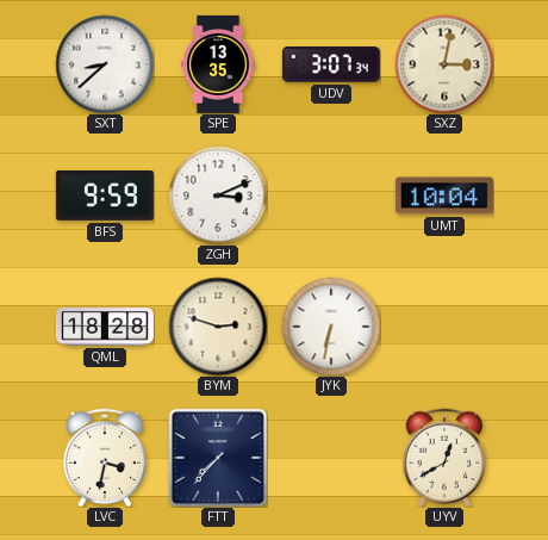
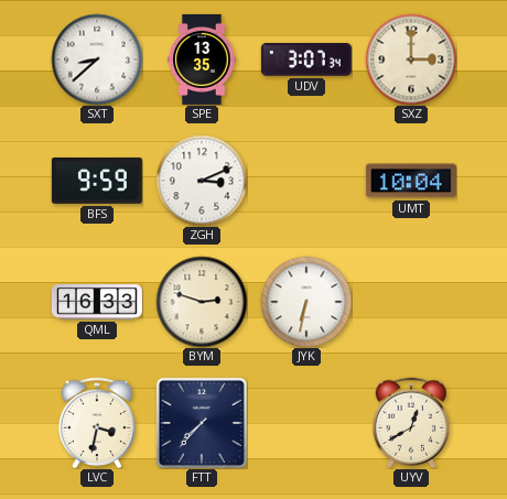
SXZ: 3:02 -> 3:00
QML: 18:28 -> 16:33
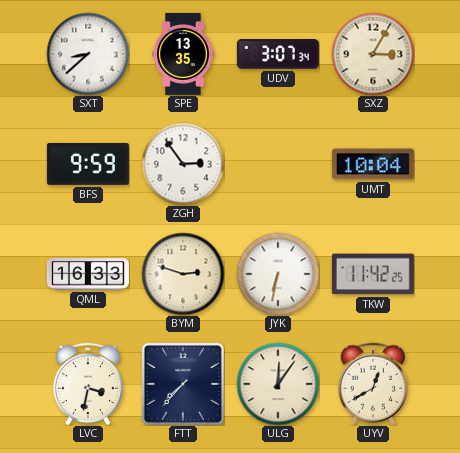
SXZ: 3:00 -> 3:05
ZGH: 3:11 -> 2:54
TKW: none -> 11:42
ULG: none -> 12:06
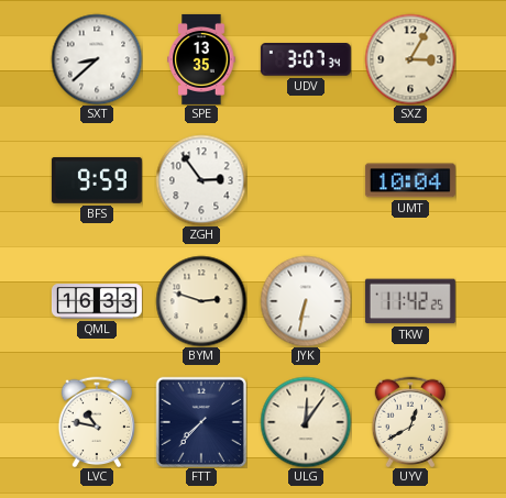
LVC: 3:32 -> 10:47
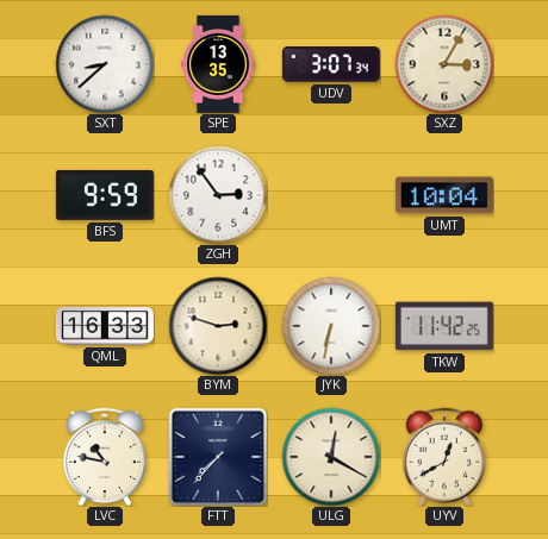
ULG: 12:06 -> 12:20
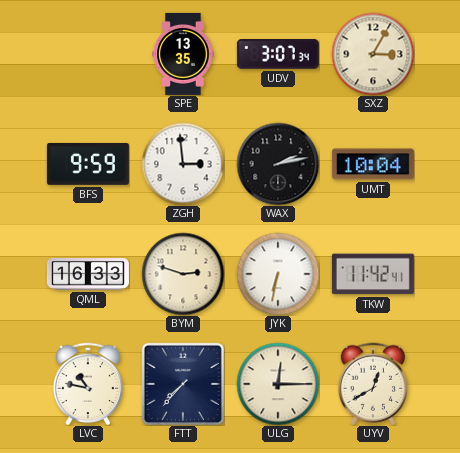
SXT: 8:38 -> none
ZGH: 2:54 -> 2:59
WAX: none -> 2:13
TKW: 11:42:25 -> 11:42:41
ULG: 12:20 -> 12:15
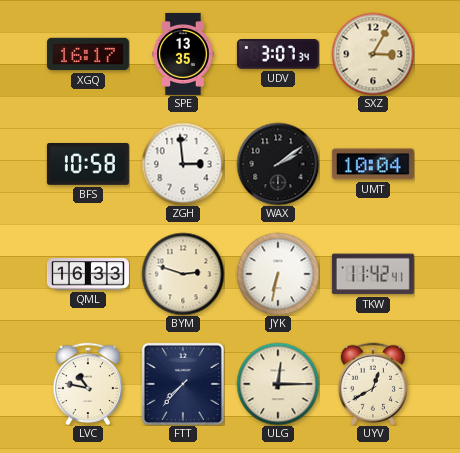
XGQ: none -> 16:17
BFS: 9:59 -> 10:58
WAX: 2:13 -> 2:09
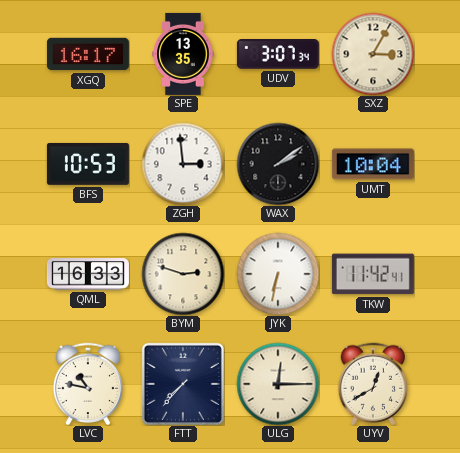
BFS: 10:58 -> 10:53
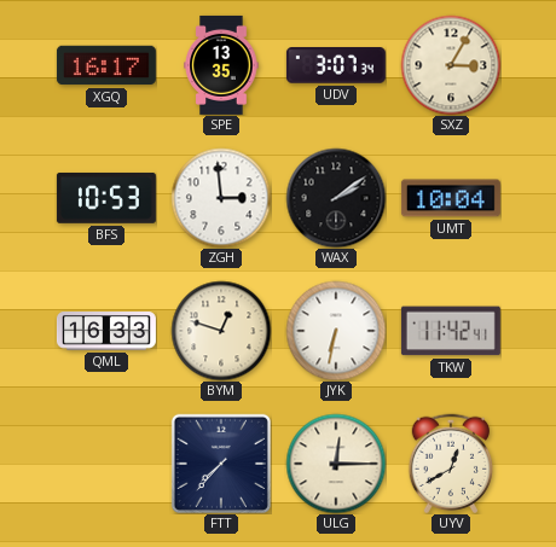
BYM: 2:48 -> 12:48
LVC: 10:47 -> none
